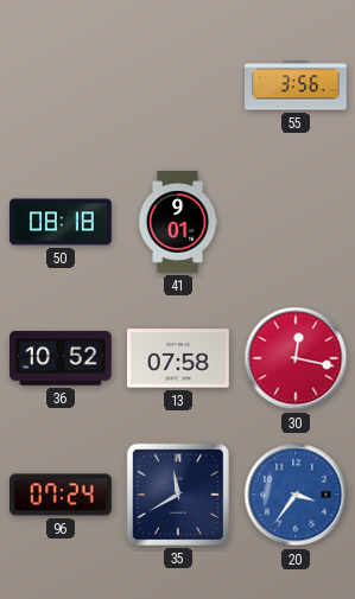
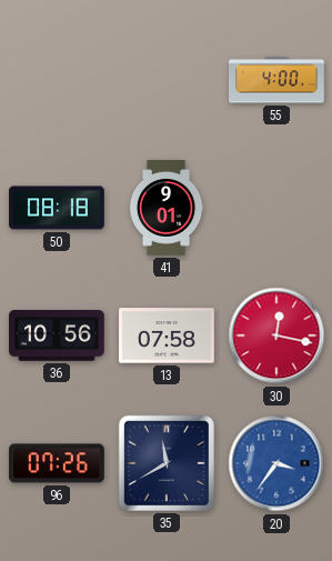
55: 3:56 -> 4:00
36: 10:52 -> 10:56
96: 07:24 -> 07:26
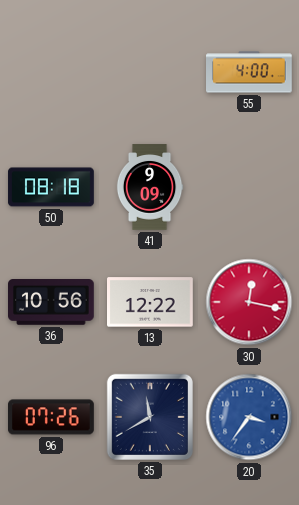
41: 9:01 -> 9:09
13: 07:58 -> 12:22
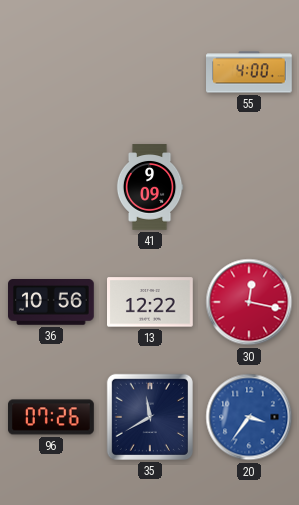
50: 08:18 -> none
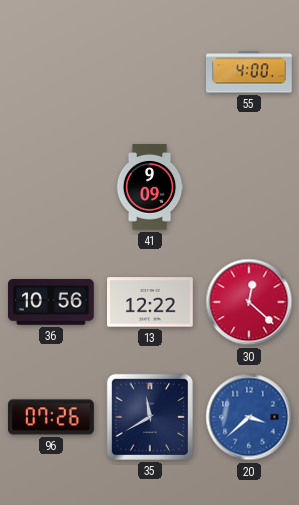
30: 12:17 -> 12:22
20: 3:36 -> 3:38
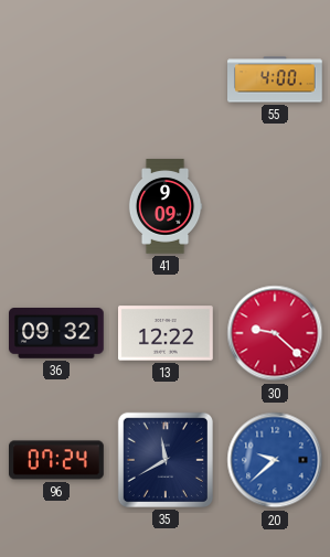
36: 10:56 -> 09:32
30: 12:22 -> 9:22
96: 07:26 -> 07:24
20: 3:38 -> 9:38
